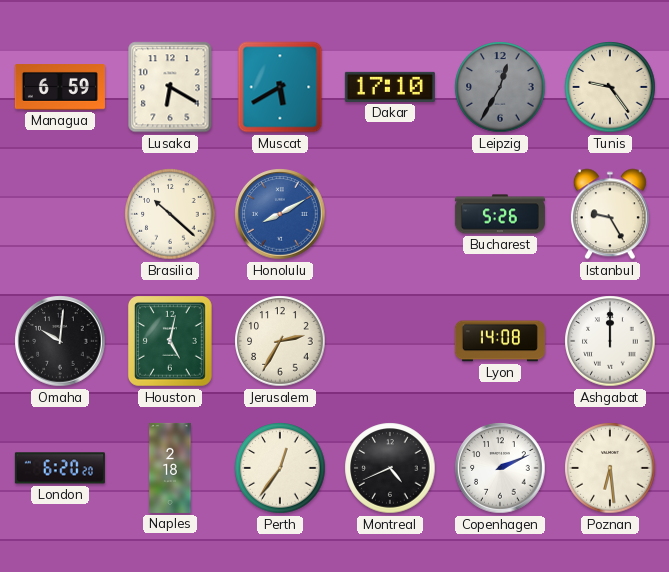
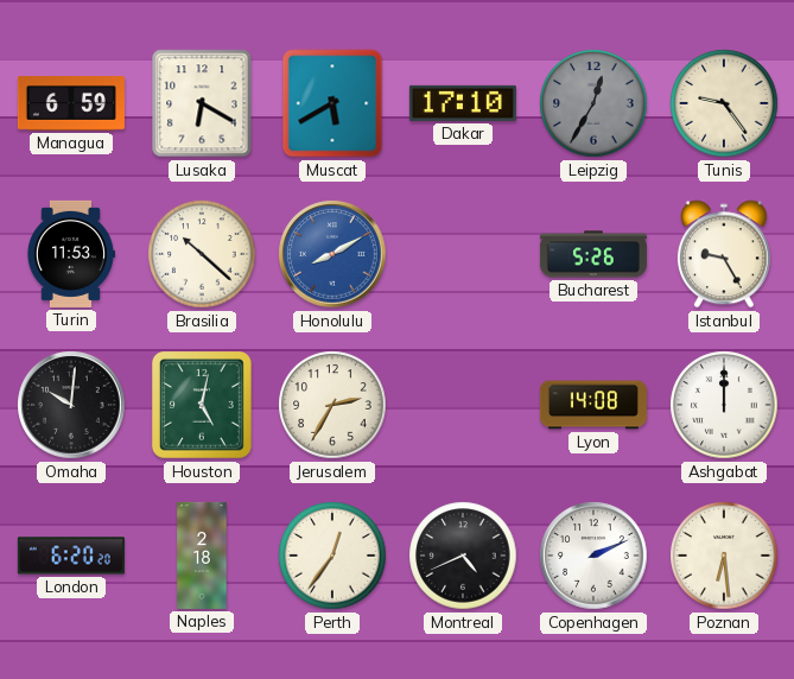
Turin: none -> 11:53
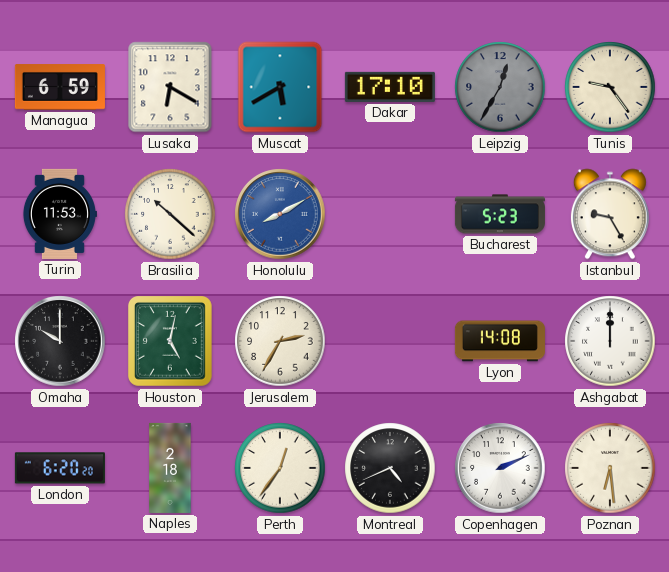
Bucharest: 5:26 -> 5:23
Omaha: 10:01 -> 10:00
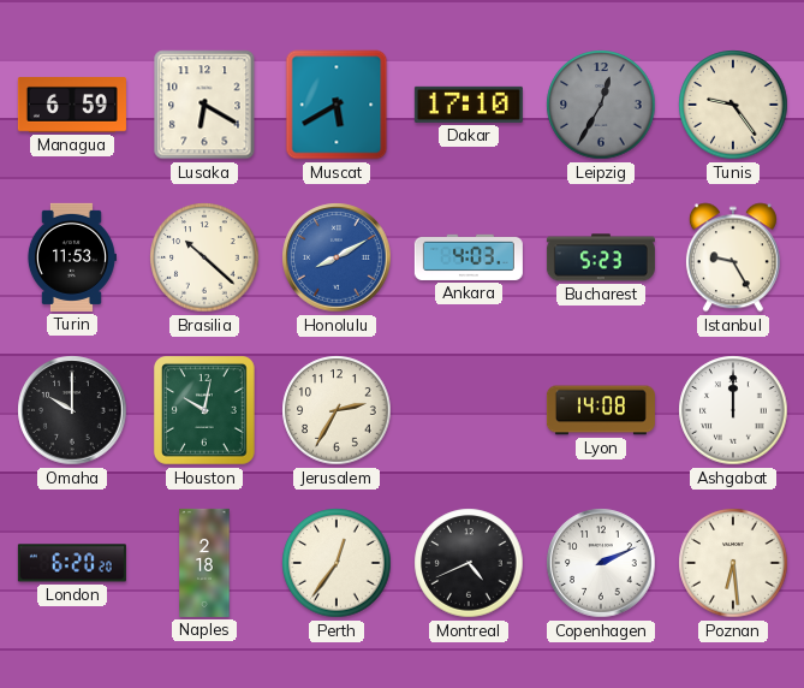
Ankara: none -> 4:03
Houston: 5:02 -> 10:02
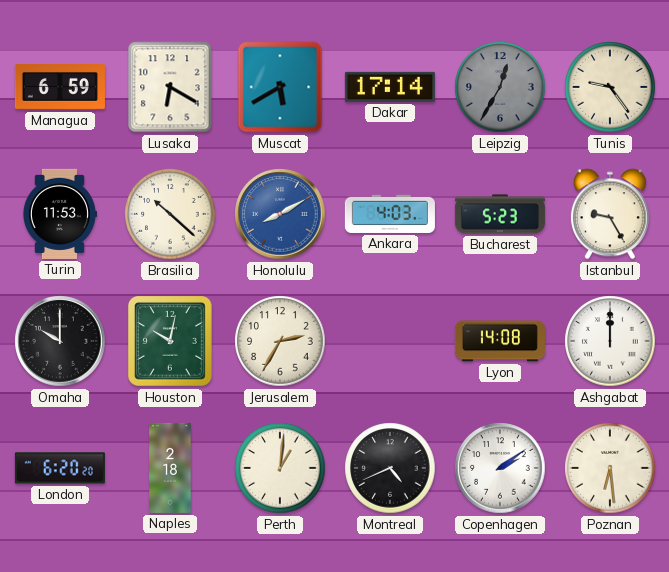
Dakar: 17:10 -> 17:14
Perth: 12:36 -> 1:01
Copenhagen: 2:11 -> 2:09
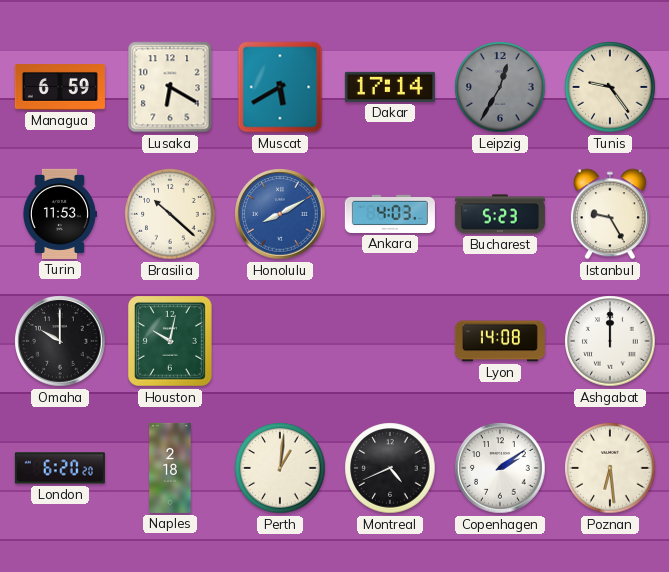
Jerusalem: 2:35 -> none
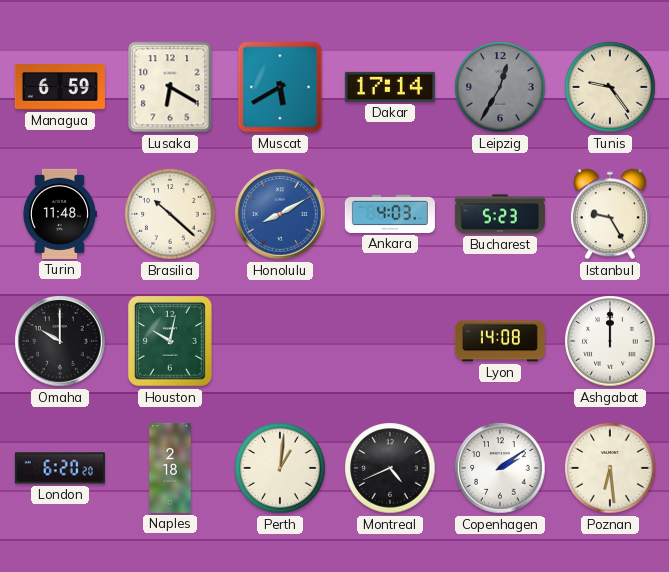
Turin: 11:53 -> 11:48
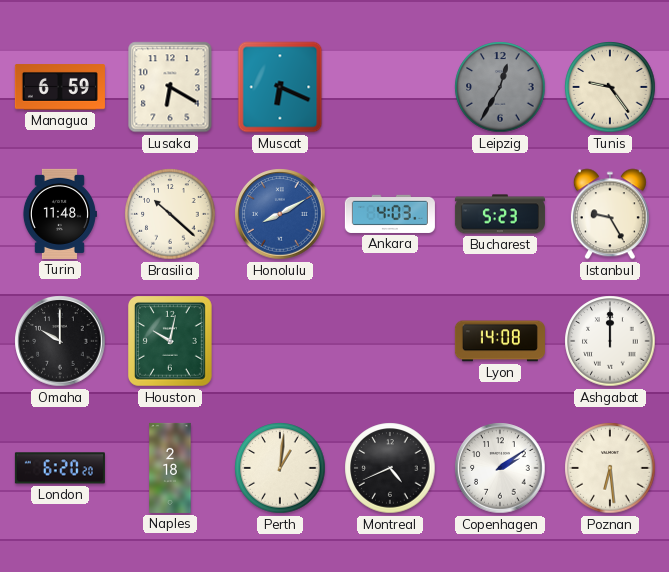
Muscat: 5:40 -> 6:19
Dakar: 17:14 -> none
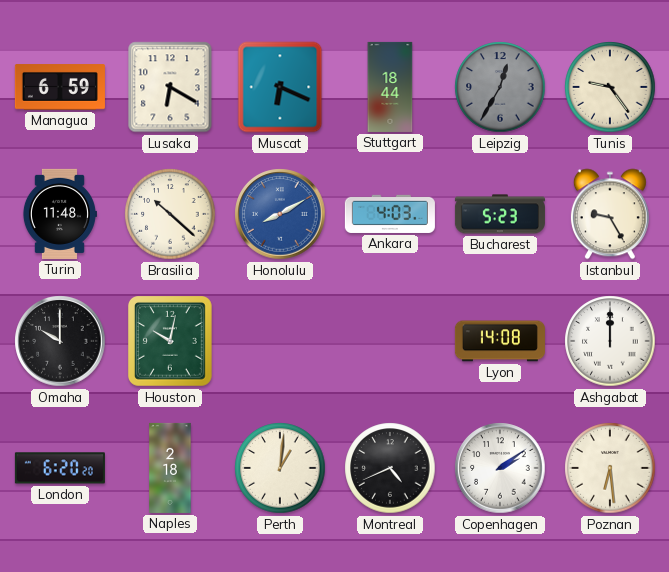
Stuttgart: none -> 18:44
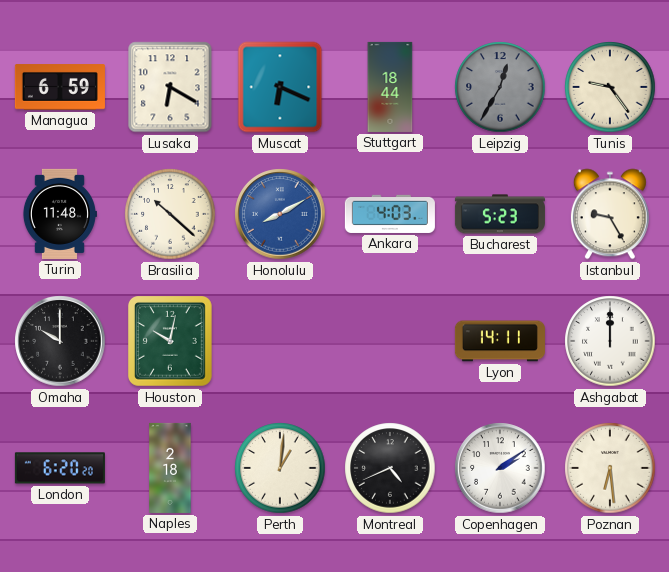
Lyon: 14:08 -> 14:11
